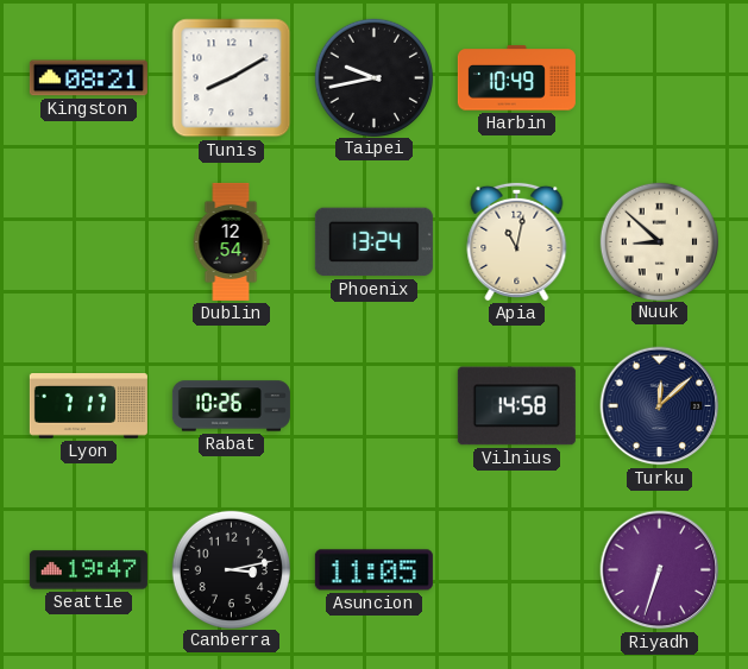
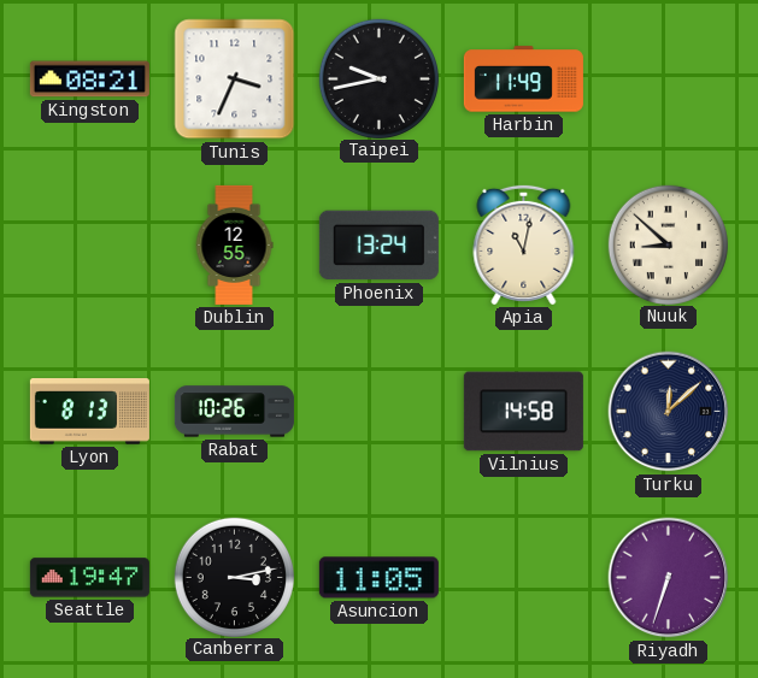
Tunis: 8:10 -> 3:34
Harbin: 10:49 -> 11:49
Dublin: 12:54 -> 12:55
Lyon: 7:17 -> 8:13
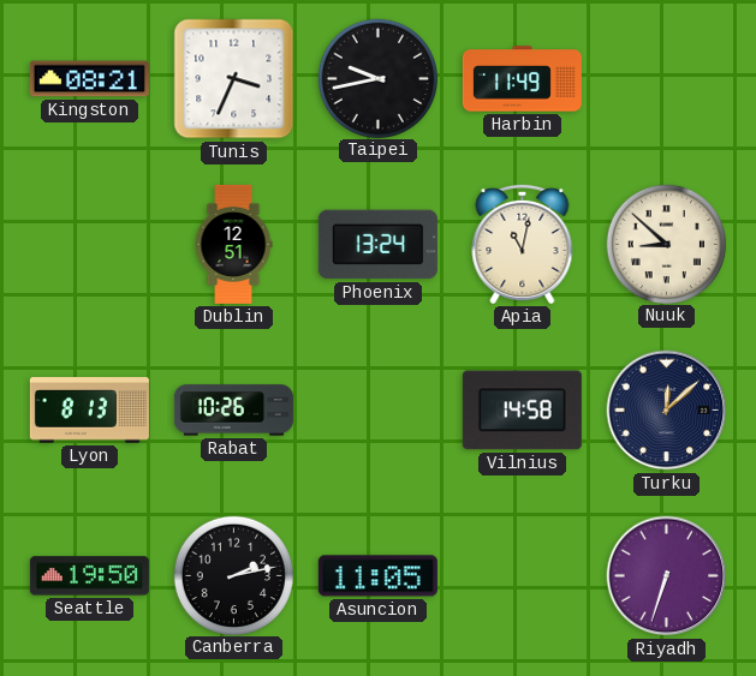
Dublin: 12:55 -> 12:51
Seattle: 19:47 -> 19:50
Canberra: 3:13 -> 2:13
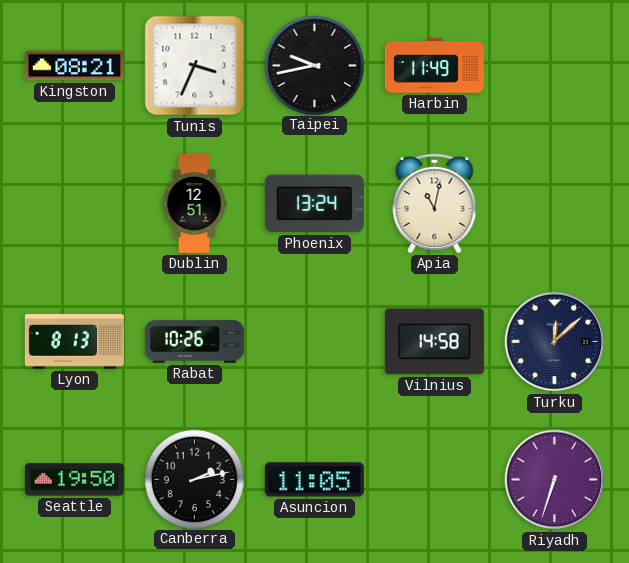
Nuuk: 8:52 -> none
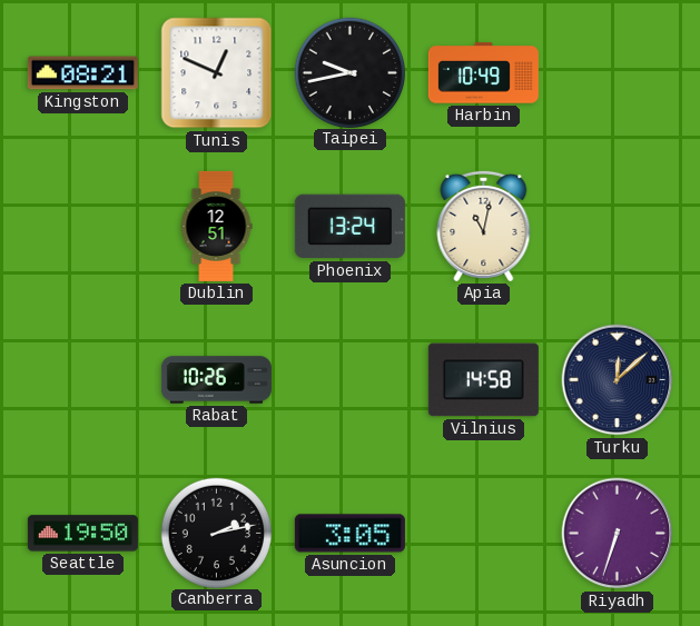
Tunis: 3:34 -> 12:49
Harbin: 11:49 -> 10:49
Lyon: 8:13 -> none
Asuncion: 11:05 -> 3:05
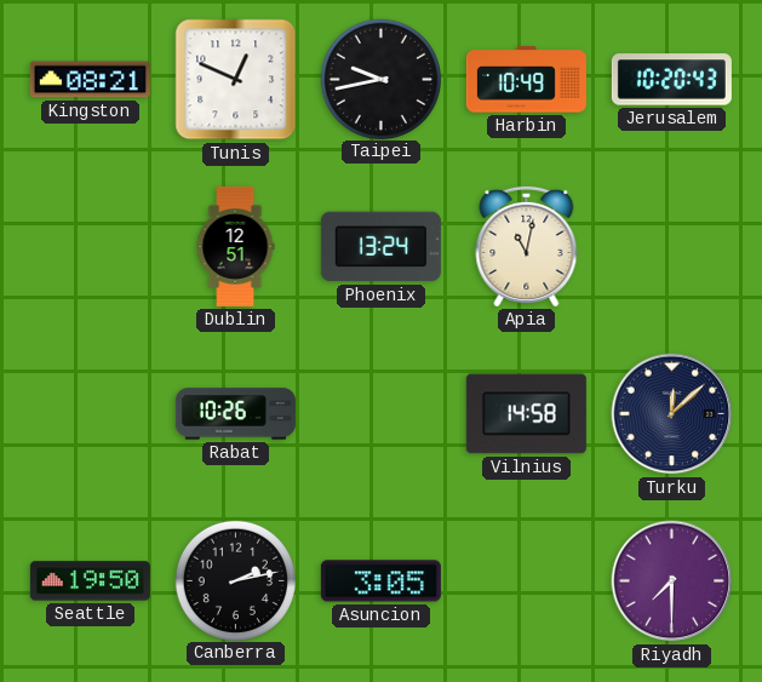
Jerusalem: none -> 10:20
Riyadh: 6:33 -> 7:30
